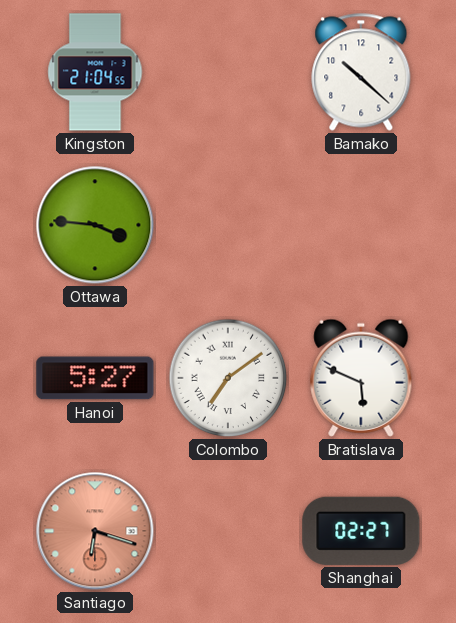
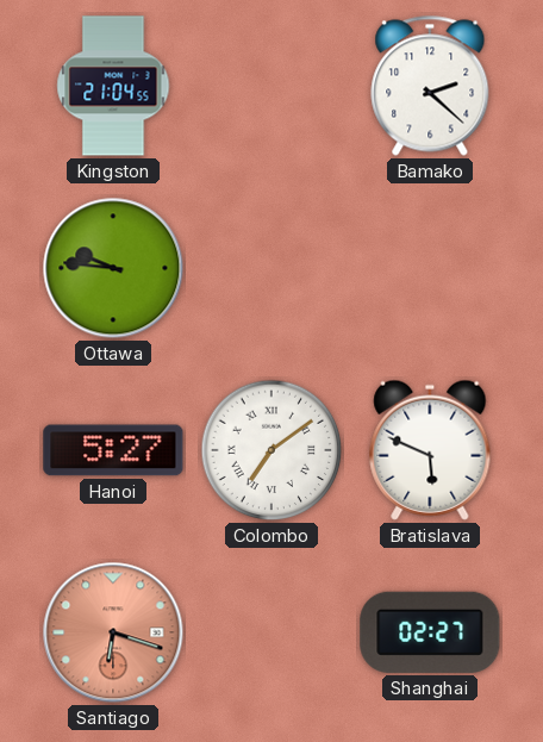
Bamako: 10:22 -> 2:22
Ottawa: 3:46 -> 9:46
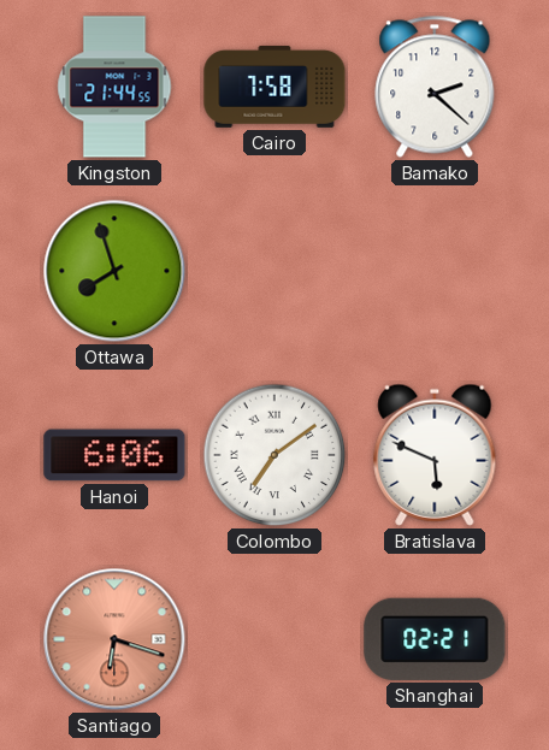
Kingston: 21:04 -> 21:44
Cairo: none -> 7:58
Ottawa: 9:46 -> 7:57
Hanoi: 5:27 -> 6:06
Shanghai: 02:27 -> 02:21
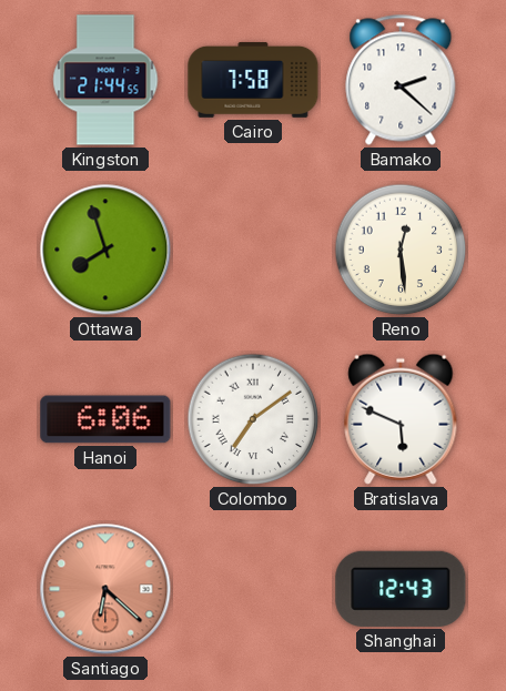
Reno: none -> 12:29
Santiago: 6:18 -> 6:22
Shanghai: 02:21 -> 12:43
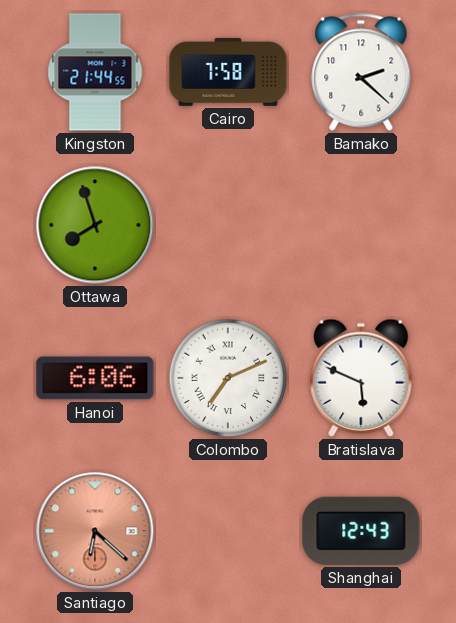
Reno: 12:29 -> none
Colombo: 7:09 -> 7:11
